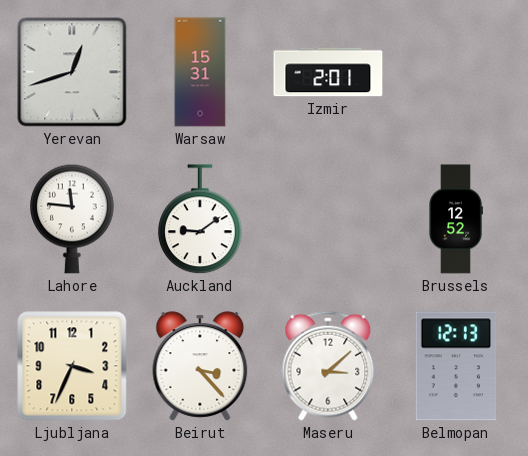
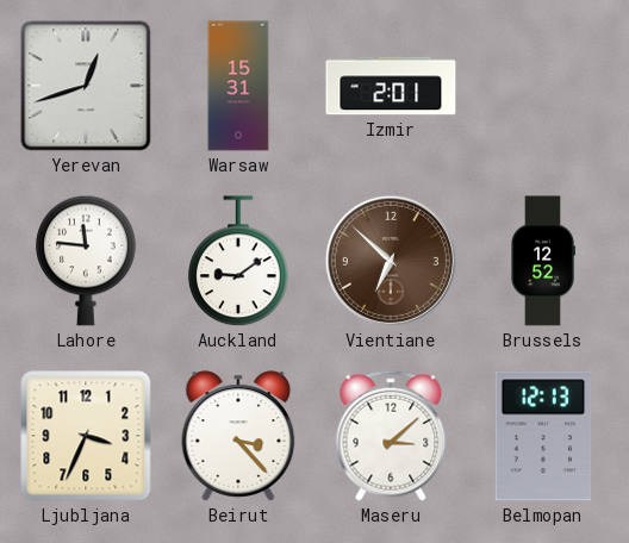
Vientiane: none -> 6:52
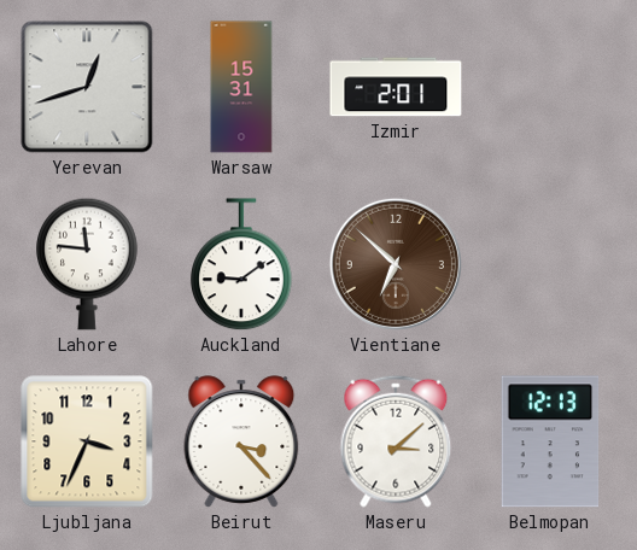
Brussels: 12:52 -> none
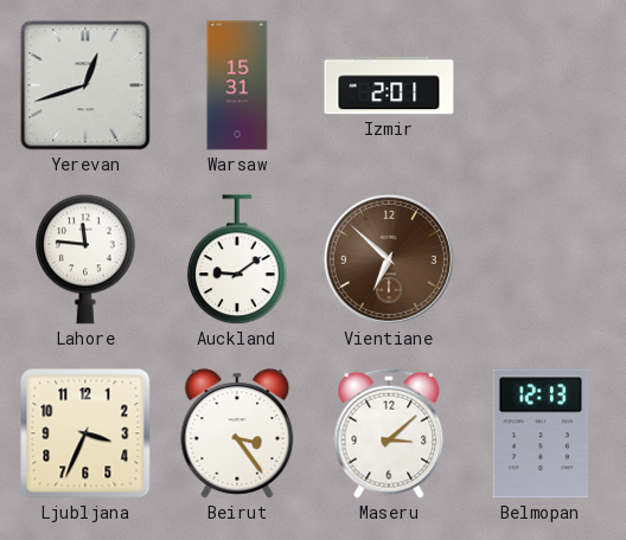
Beirut: 3:23 -> 3:24
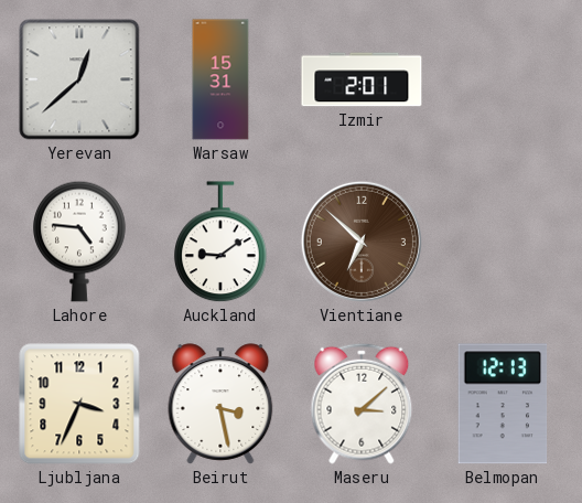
Yerevan: 12:42 -> 12:38
Lahore: 11:46 -> 4:46
Beirut: 3:24 -> 3:28
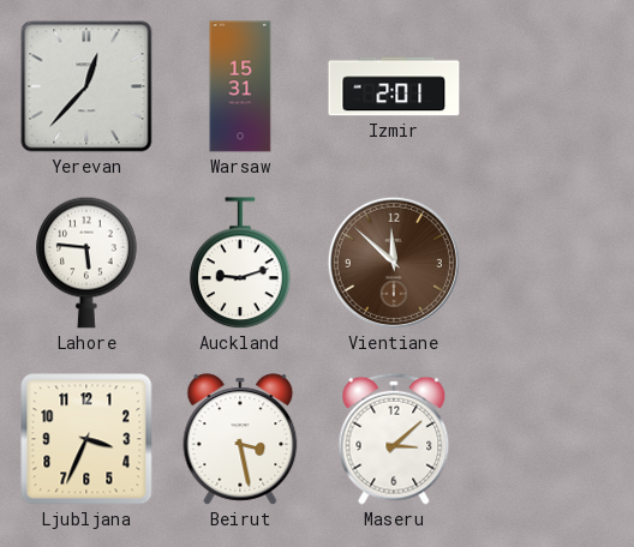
Yerevan: 12:38 -> 12:37
Lahore: 4:46 -> 5:46
Auckland: 9:09 -> 9:12
Vientiane: 6:52 -> 11:52
Belmopan: 12:13 -> none
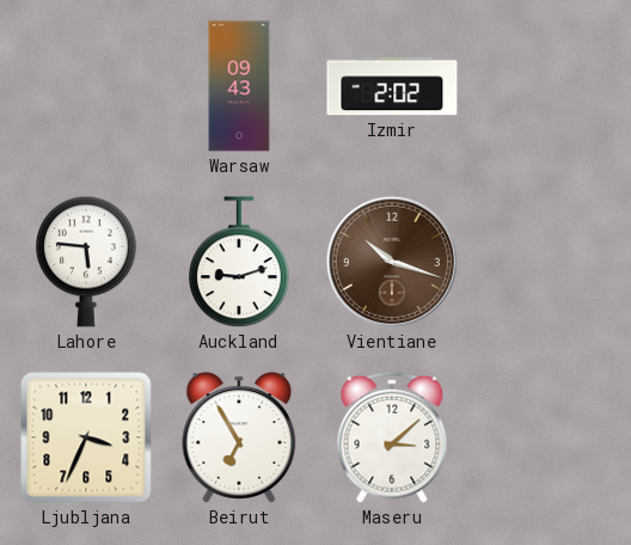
Yerevan: 12:37 -> none
Warsaw: 15:31 -> 09:43
Izmir: 2:01 -> 2:02
Vientiane: 11:52 -> 10:18
Beirut: 3:28 -> 6:55
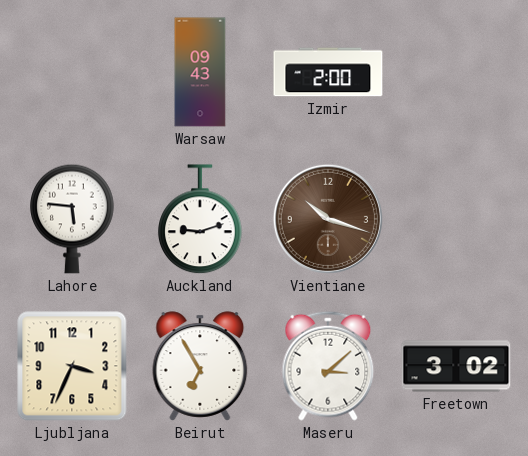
Izmir: 2:02 -> 2:00
Freetown: none -> 3:02
